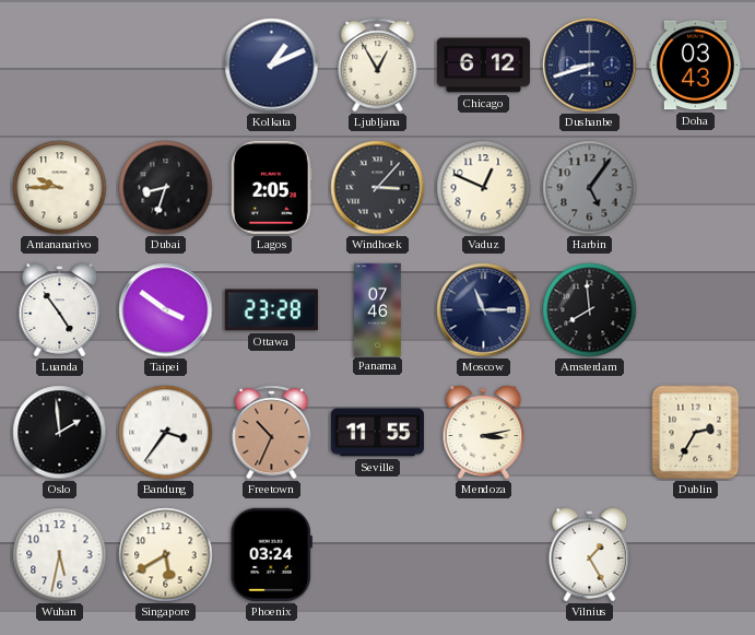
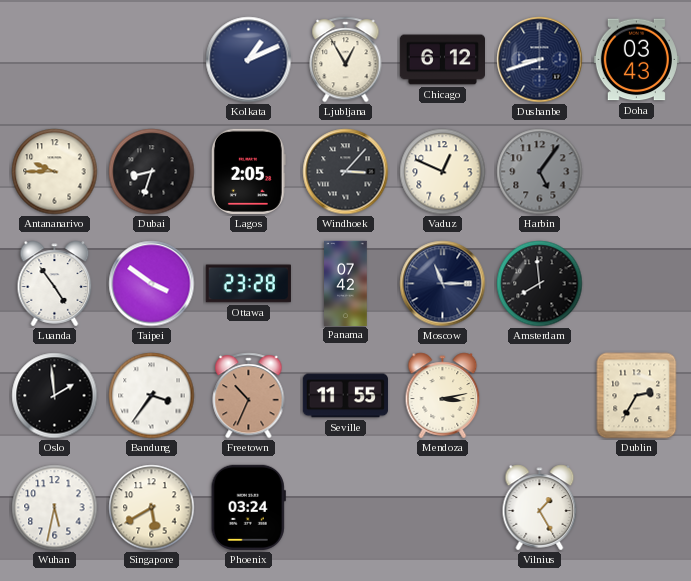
Panama: 07:46 -> 07:42
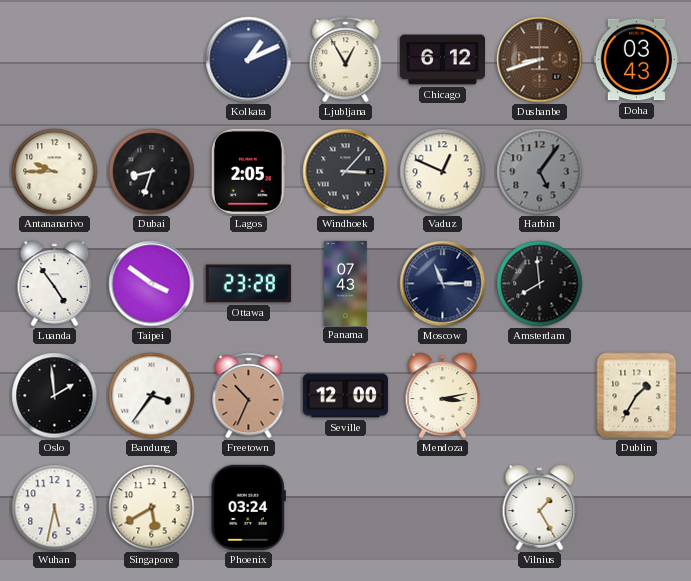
Dushanbe dial: navy -> brown
Panama: 07:42 -> 07:43
Seville: 11:55 -> 12:00
Dublin: 2:35 -> 1:35
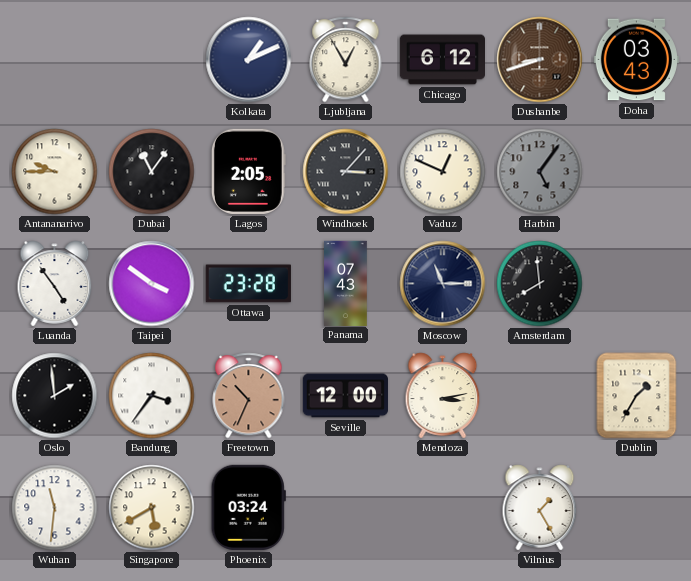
Dubai: 8:33 -> 11:06
Wuhan: 5:32 -> 11:31
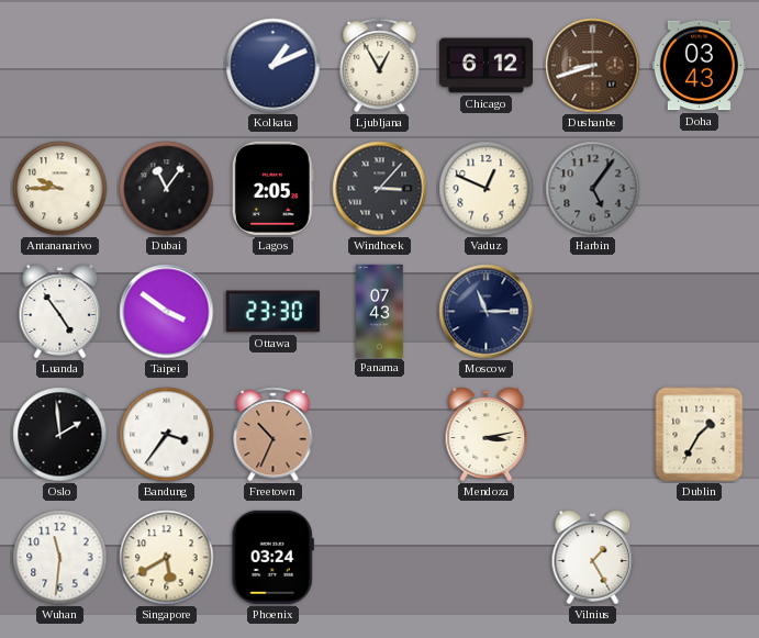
Ottawa: 23:28 -> 23:30
Amsterdam: 7:59 -> none
Seville: 12:00 -> none
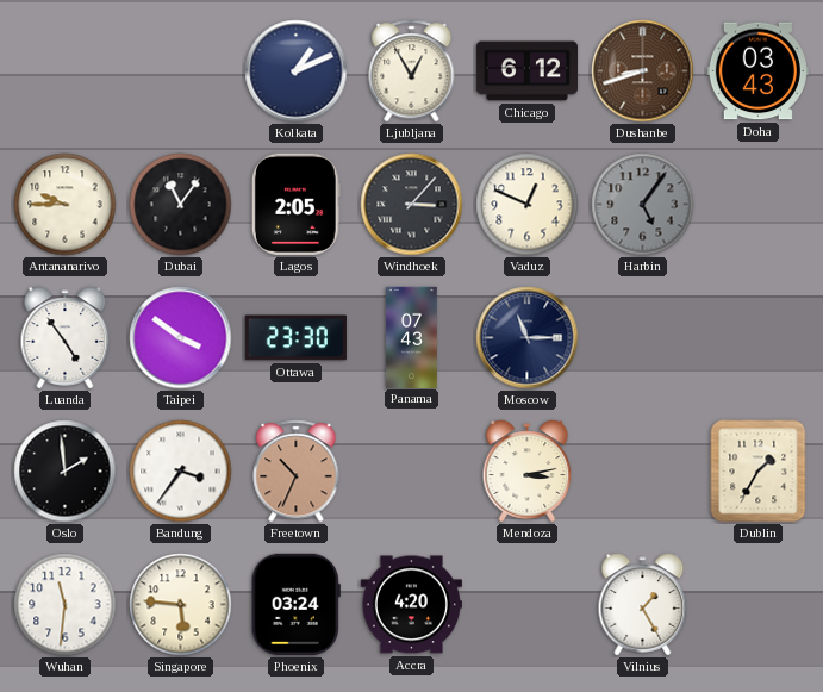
Singapore: 5:40 -> 5:46
Accra: none -> 4:20
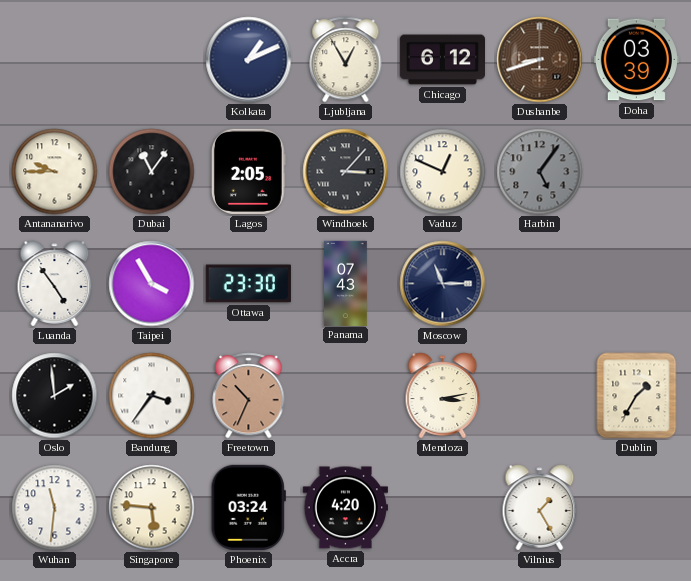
Doha: 03:43 -> 03:39
Taipei: 3:51 -> 3:55
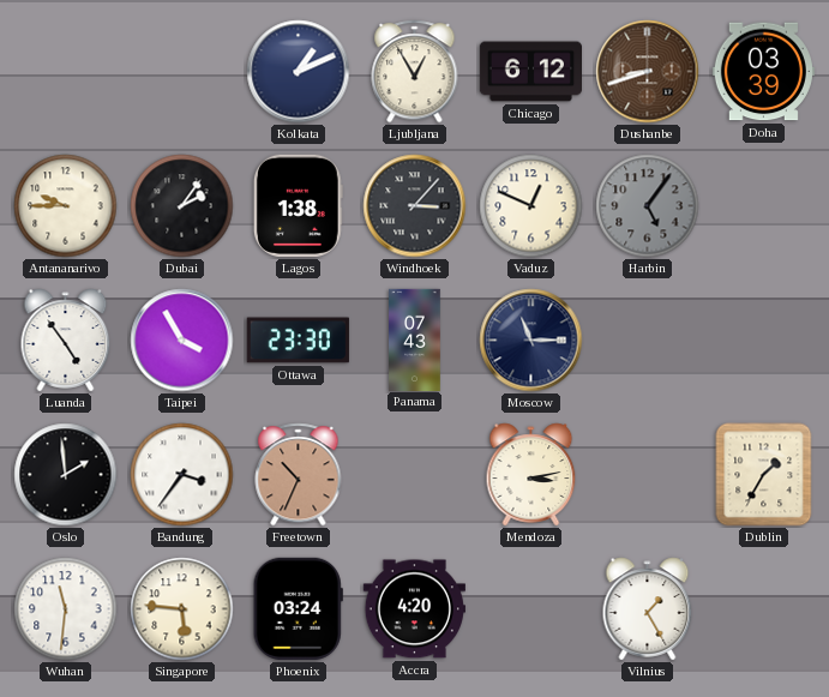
Dubai: 11:06 -> 2:06
Lagos: 2:05 -> 1:38
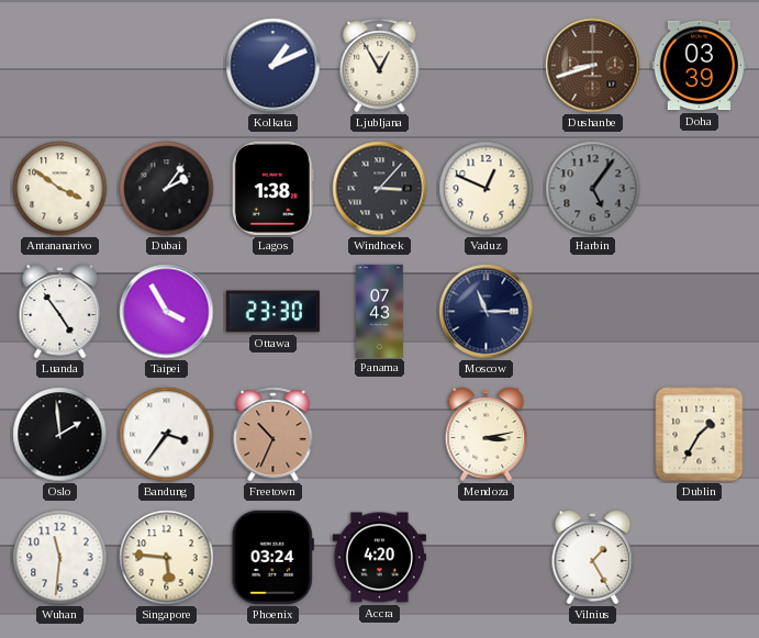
Chicago: 6:12 -> none
Antananarivo: 9:45 -> 3:51
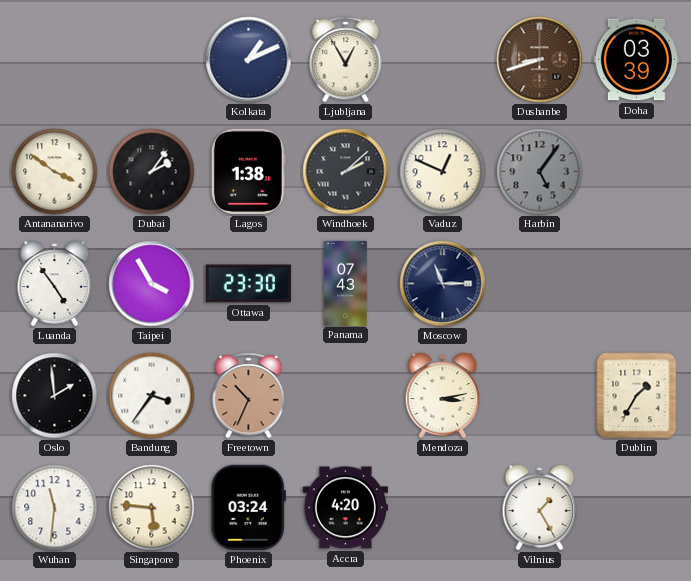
Windhoek: 3:07 -> 2:08
